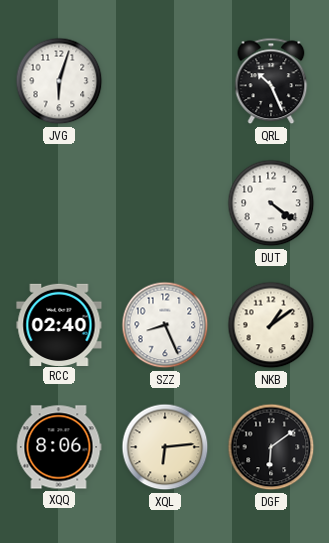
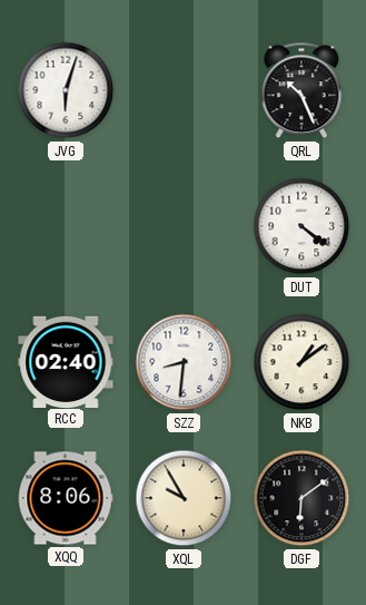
SZZ: 8:26 -> 8:31
XQL: 6:14 -> 9:55
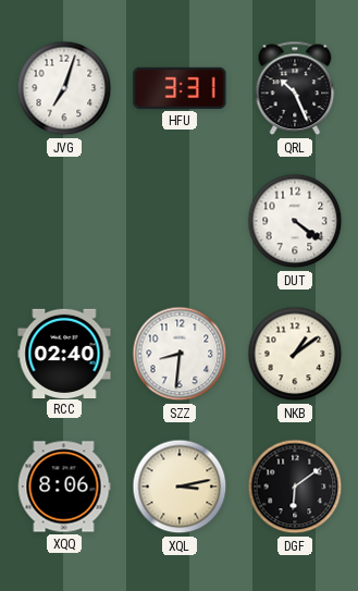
JVG: 6:03 -> 7:03
HFU: none -> 3:31
XQL: 9:55 -> 3:13
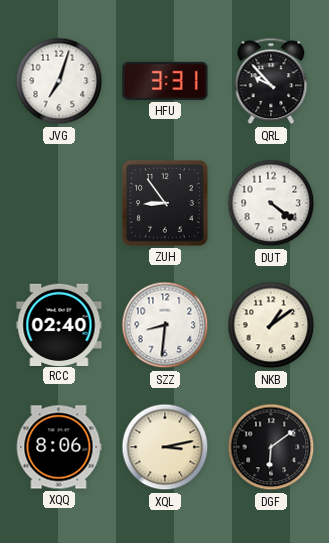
QRL: 10:26 -> 9:53
ZUH: none -> 8:54
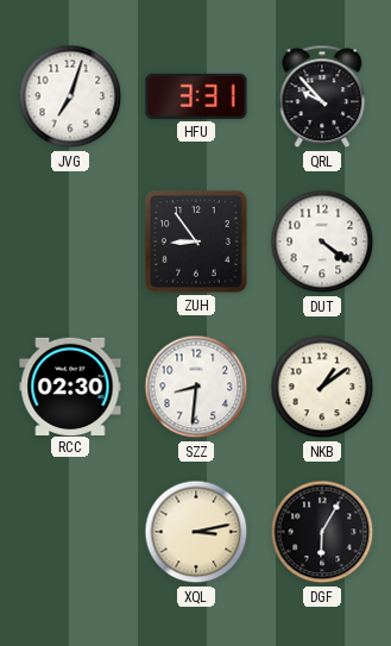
RCC: 02:40 -> 02:30
XQQ: 8:06 -> none
DGF: 6:09 -> 6:05
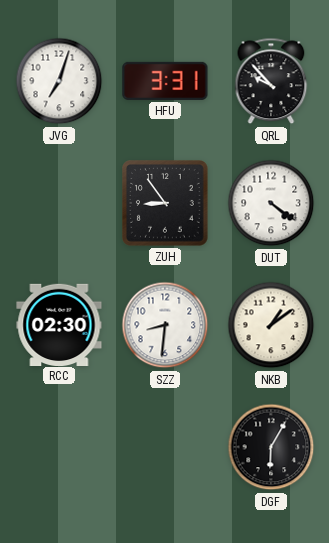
XQL: 3:13 -> none
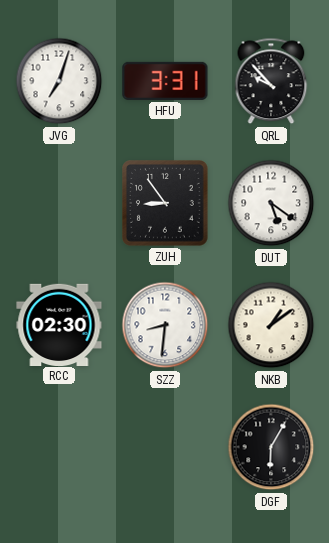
DUT: 4:21 -> 5:21
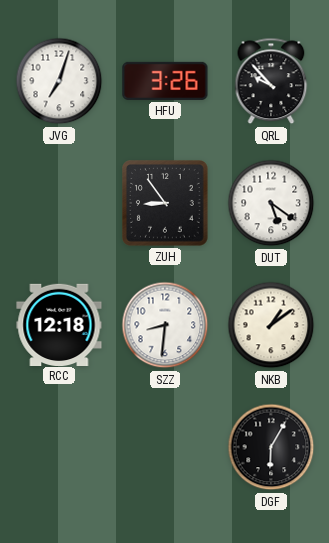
HFU: 3:31 -> 3:26
RCC: 02:30 -> 12:18
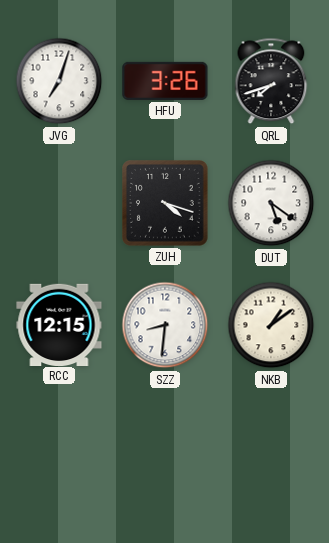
QRL: 9:53 -> 7:42
ZUH: 8:54 -> 4:18
RCC: 12:18 -> 12:15
DGF: 6:05 -> none
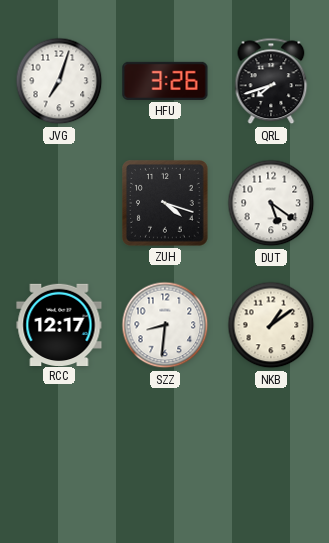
RCC: 12:15 -> 12:17
